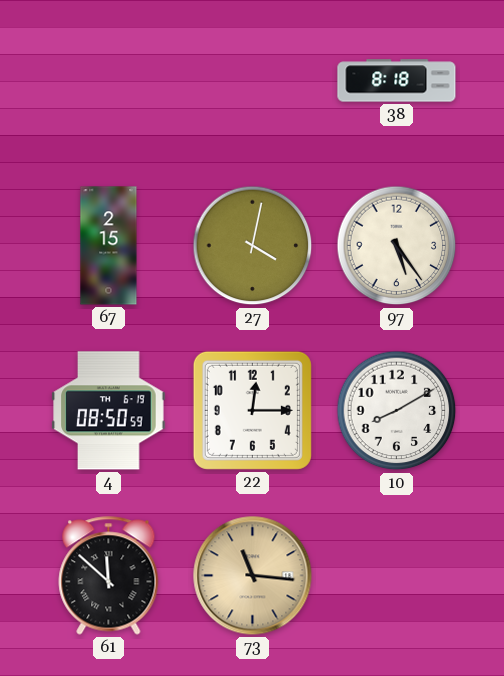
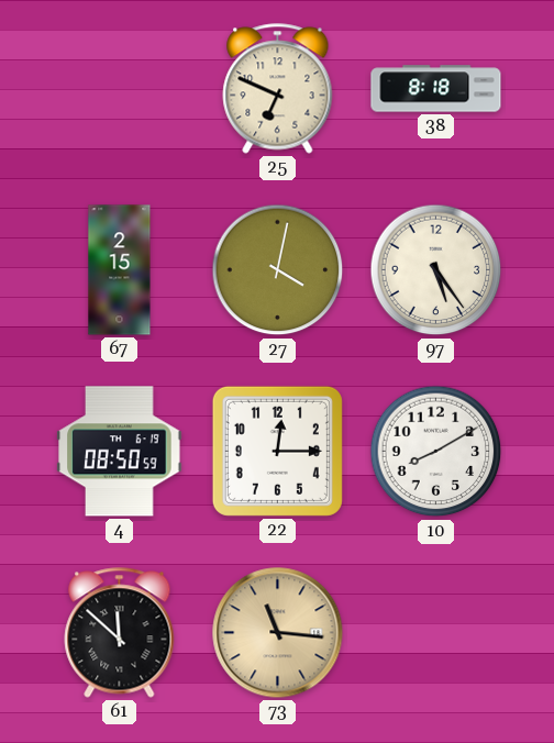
25: none -> 6:49
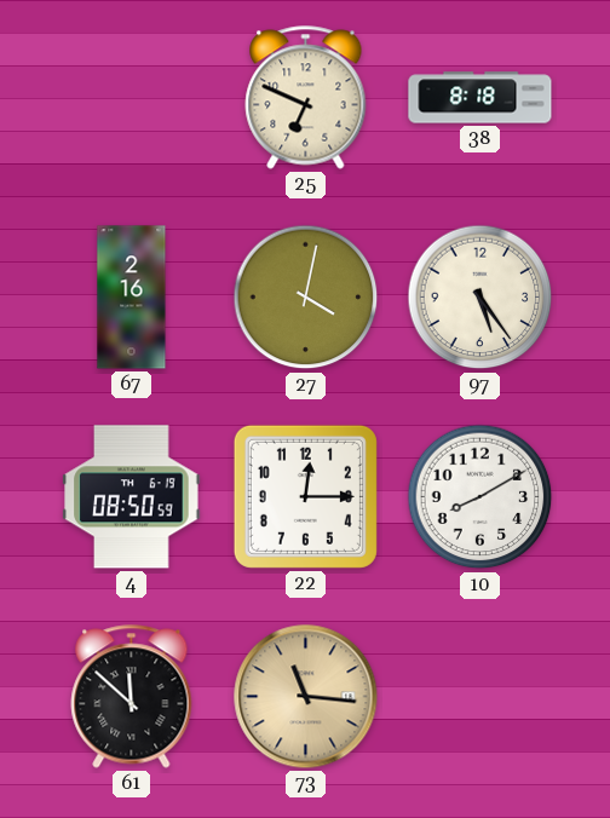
67: 2:15 -> 2:16
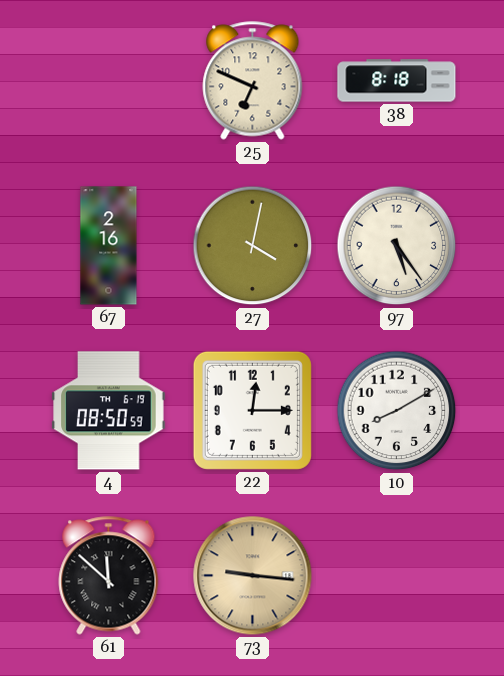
73: 11:16 -> 9:16
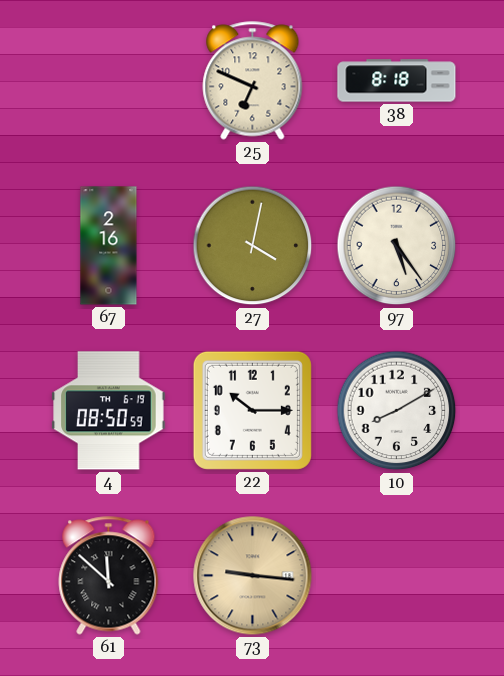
22: 12:15 -> 10:15
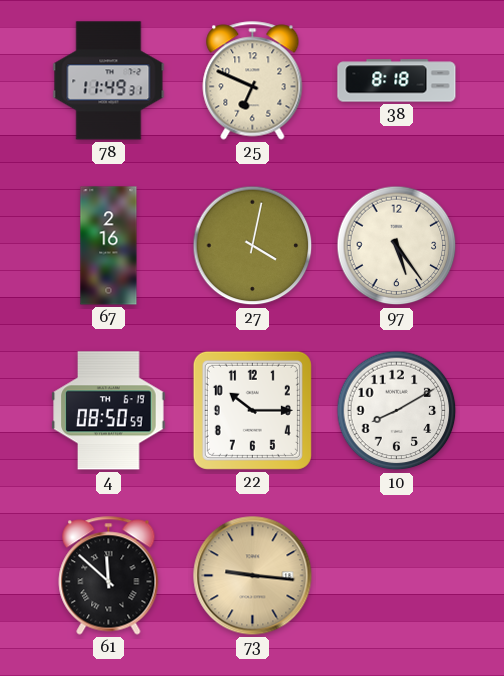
78: none -> 11:49
